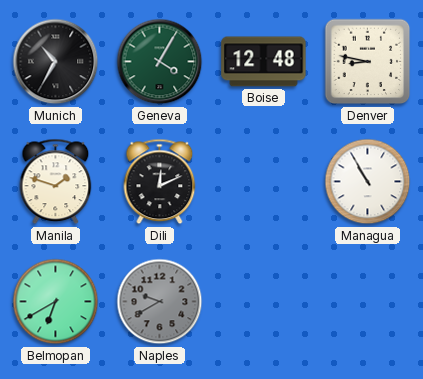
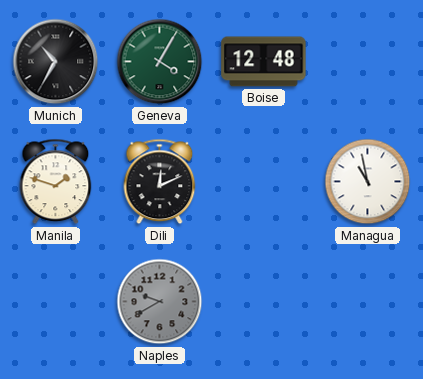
Denver: 8:47 -> none
Managua: 10:55 -> 10:58
Belmopan: 6:40 -> none
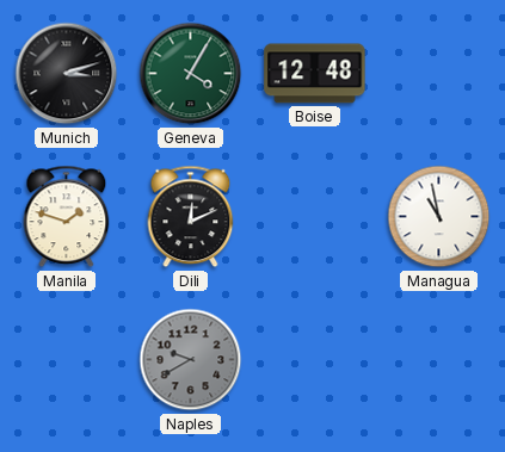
Munich: 10:35 -> 3:12
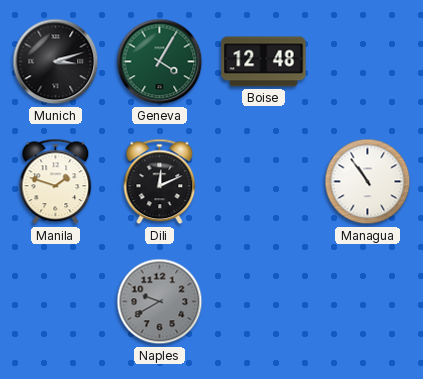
Managua: 10:58 -> 10:54
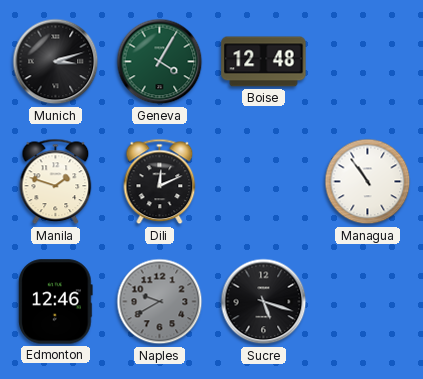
Edmonton: none -> 12:46
Sucre: none -> 5:18
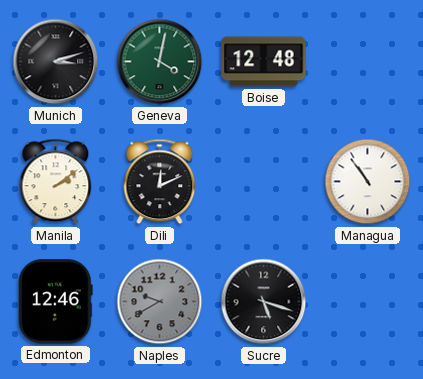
Geneva: 4:05 -> 4:02
Manila: 1:48 -> 2:09
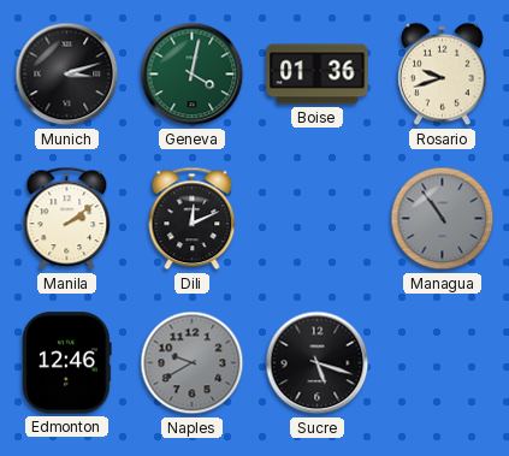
Boise: 12:48 -> 01:36
Rosario: none -> 9:42
Managua dial: white -> grey
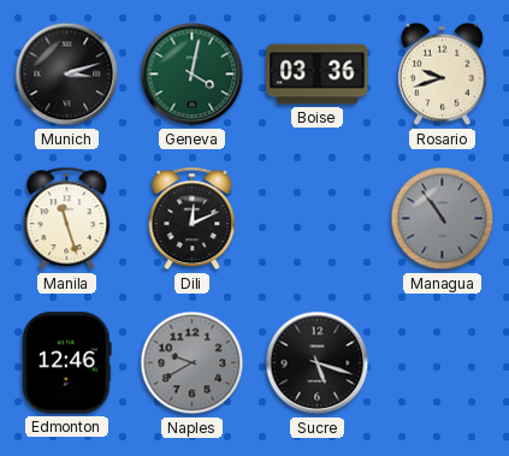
Boise: 01:36 -> 03:36
Manila: 2:09 -> 11:27
